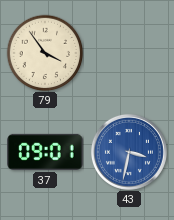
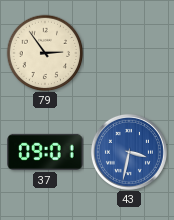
79: 3:54 -> 2:54
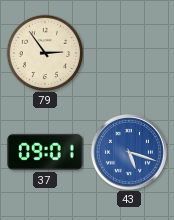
43: 3:32 -> 5:18
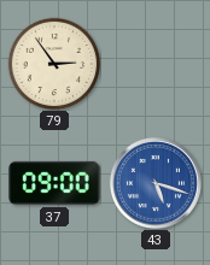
37: 09:01 -> 09:00
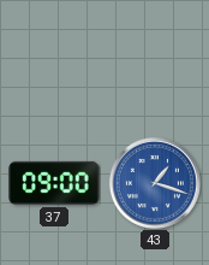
79: 2:54 -> none
43: 5:18 -> 1:18
